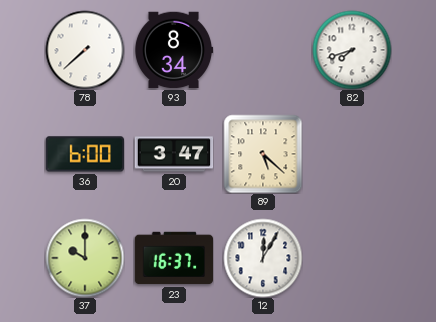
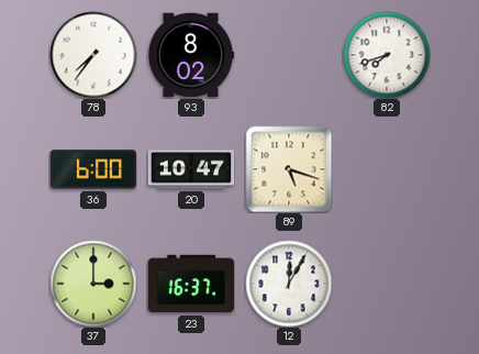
78: 7:38 -> 7:36
93: 8:34 -> 8:02
20: 3:47 -> 10:47
89: 5:22 -> 5:18
37: 10:00 -> 3:00
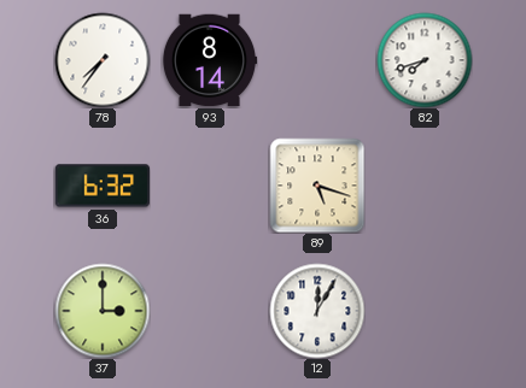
93: 8:02 -> 8:14
36: 6:00 -> 6:32
20: 10:47 -> none
23: 16:37 -> none
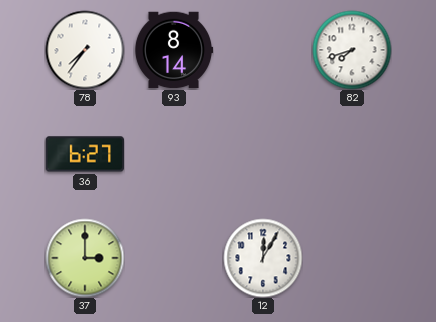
36: 6:32 -> 6:27
89: 5:18 -> none
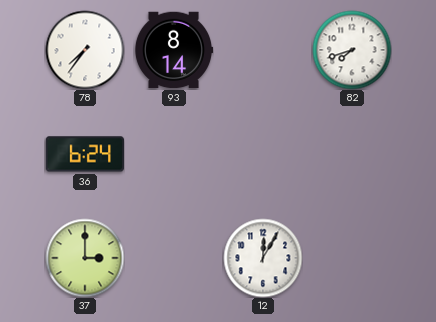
36: 6:27 -> 6:24
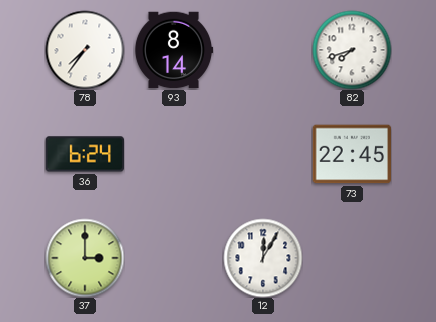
73: none -> 22:45
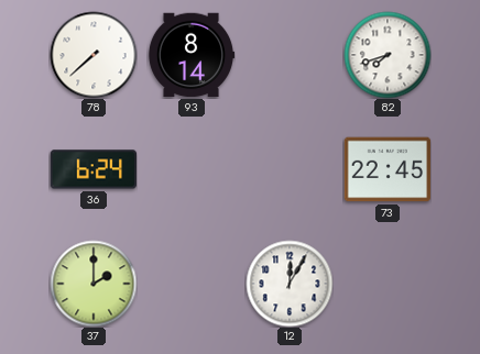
78: 7:36 -> 7:38
37: 3:00 -> 2:00
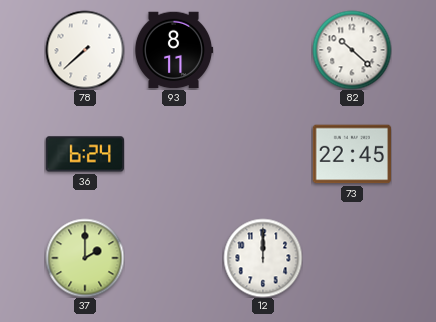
93: 8:14 -> 8:11
82: 7:42 -> 10:22
12: 12:05 -> 12:00
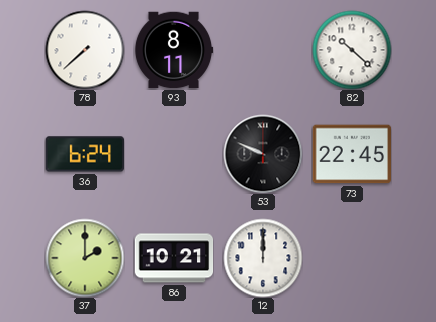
53: none -> 9:49
86: none -> 10:21
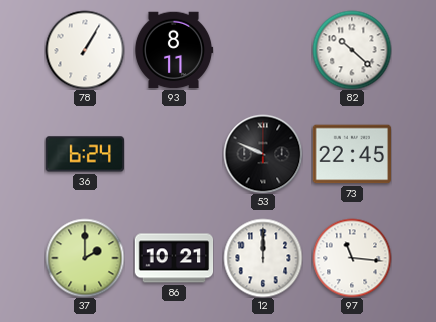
78: 7:38 -> 1:05
97: none -> 11:16
